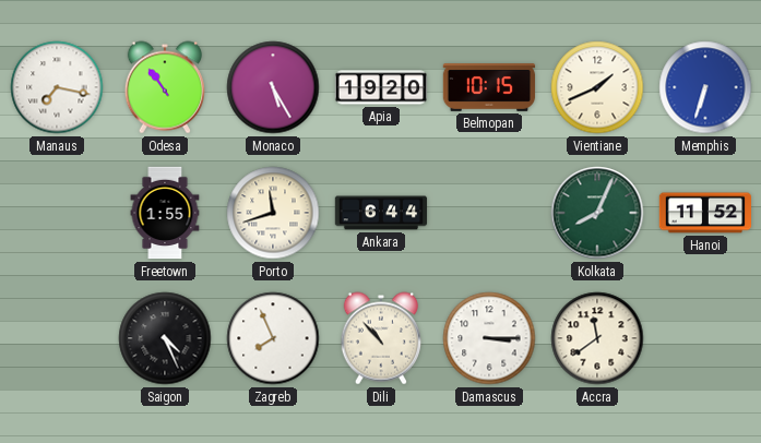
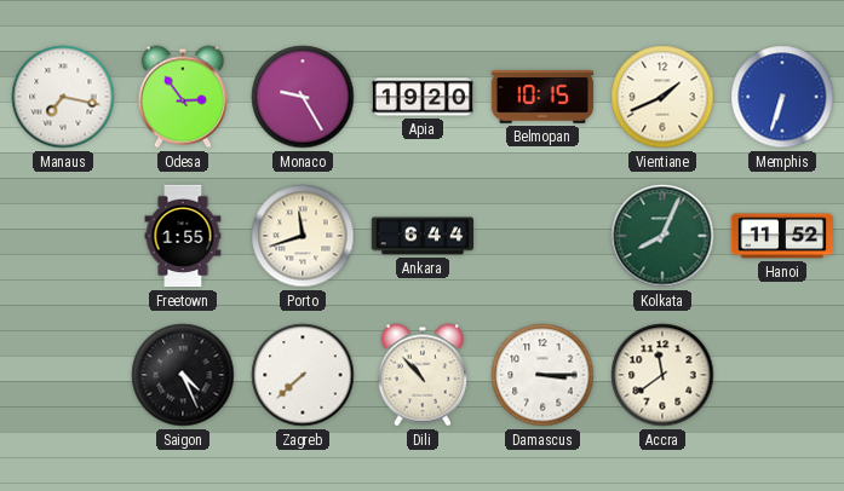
Odesa: 10:54 -> 2:54
Monaco: 5:25 -> 9:25
Zagreb: 7:56 -> 7:38
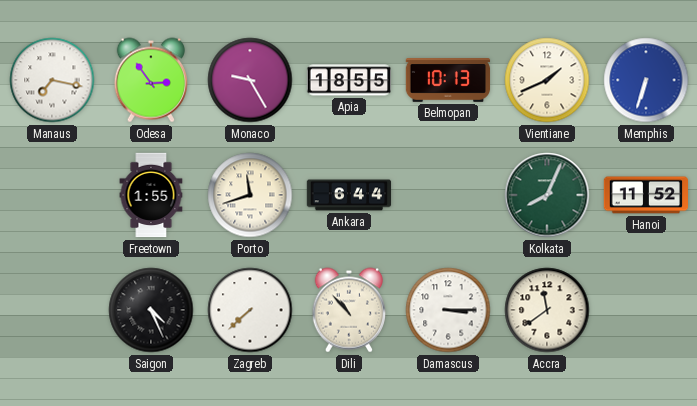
Apia: 19:20 -> 18:55
Belmopan: 10:15 -> 10:13
